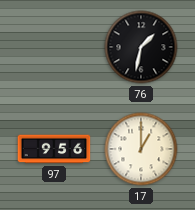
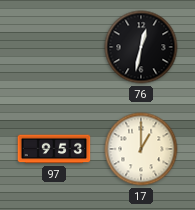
76: 1:32 -> 12:32
97: 9:56 -> 9:53
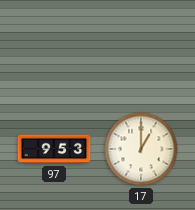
76: 12:32 -> none
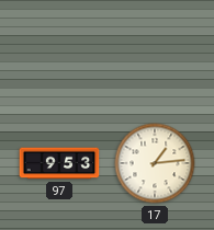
17: 1:00 -> 1:14
